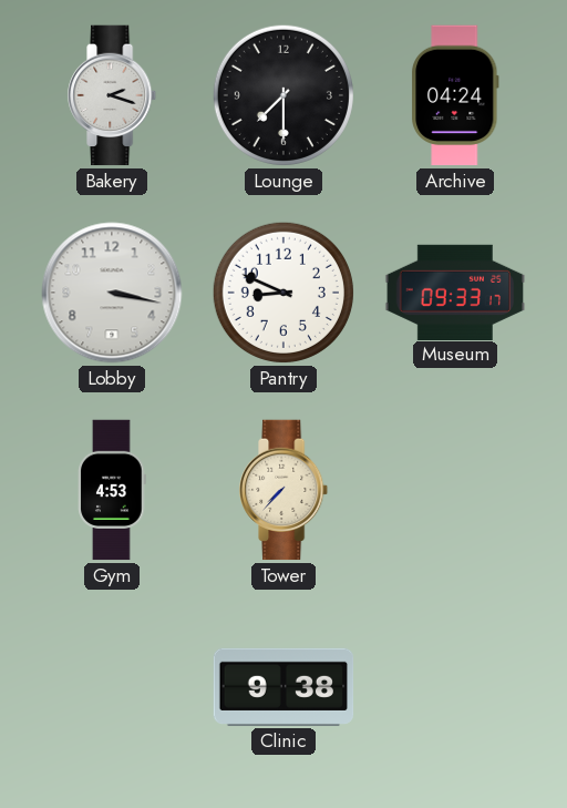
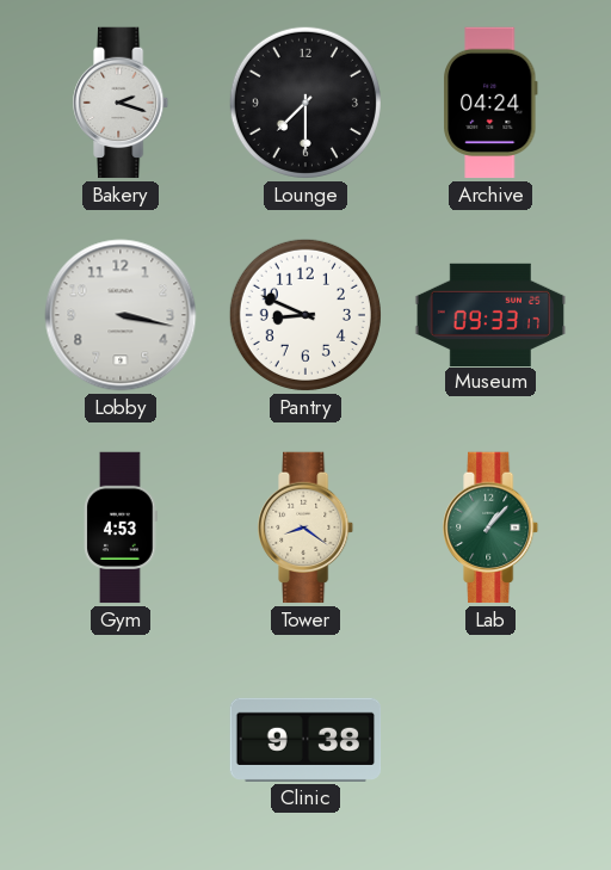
Tower: 7:37 -> 8:21
Lab: none -> 1:07
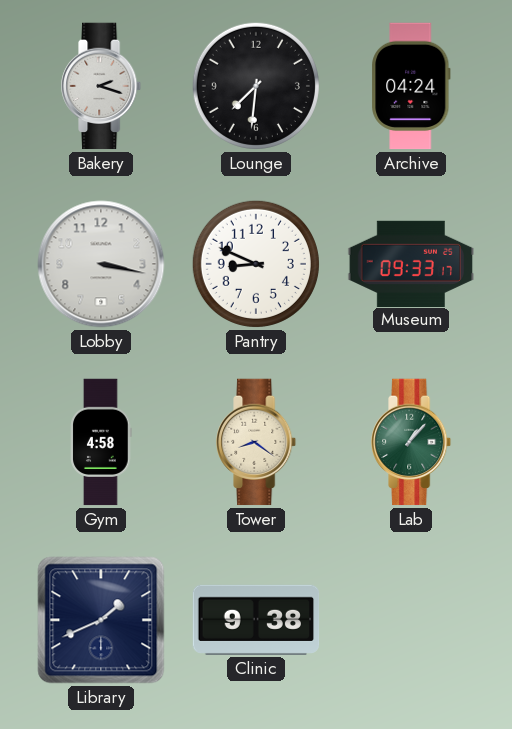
Lounge: 7:30 -> 7:31
Gym: 4:53 -> 4:58
Library: none -> 1:41
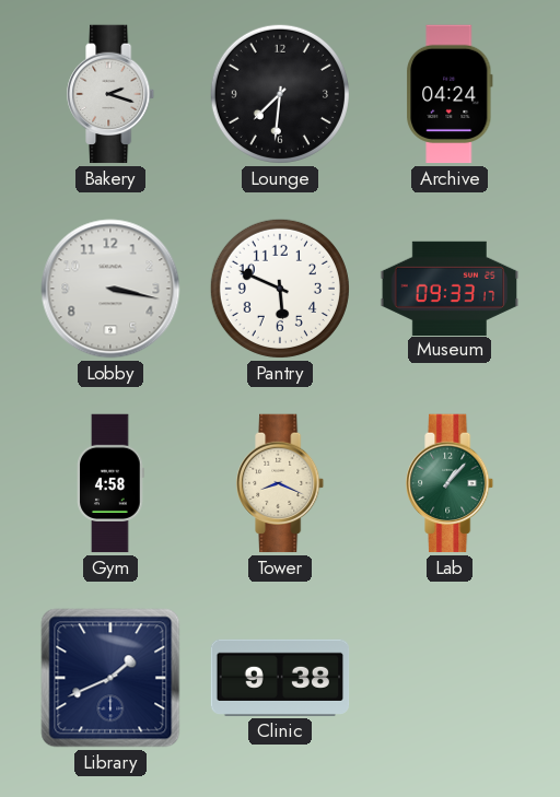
Pantry: 8:49 -> 5:49
Tower: 8:21 -> 8:19
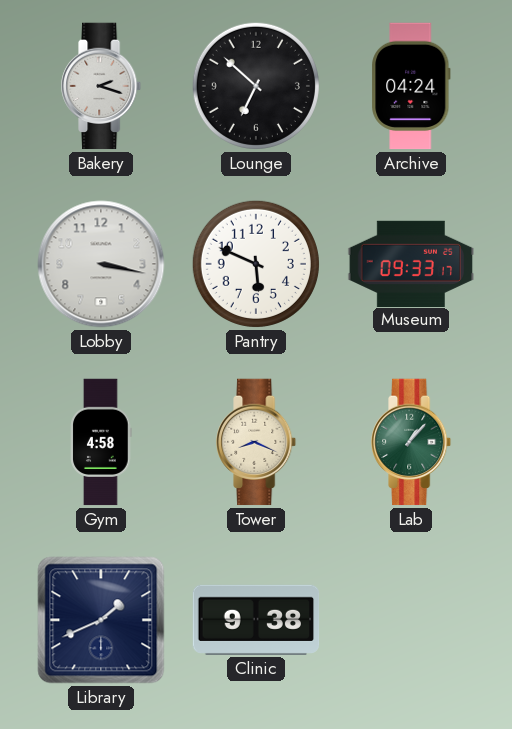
Lounge: 7:31 -> 6:52
